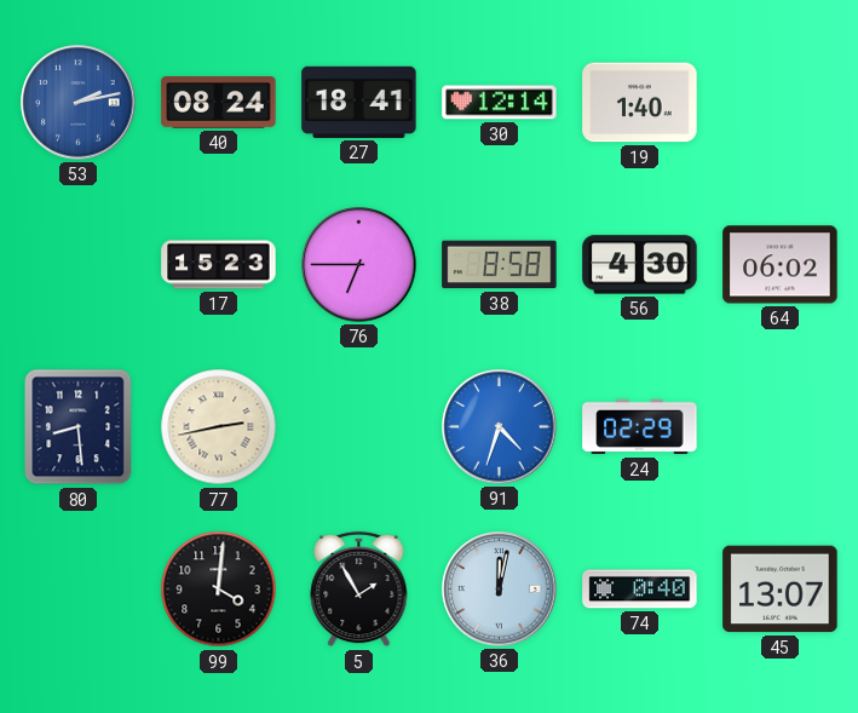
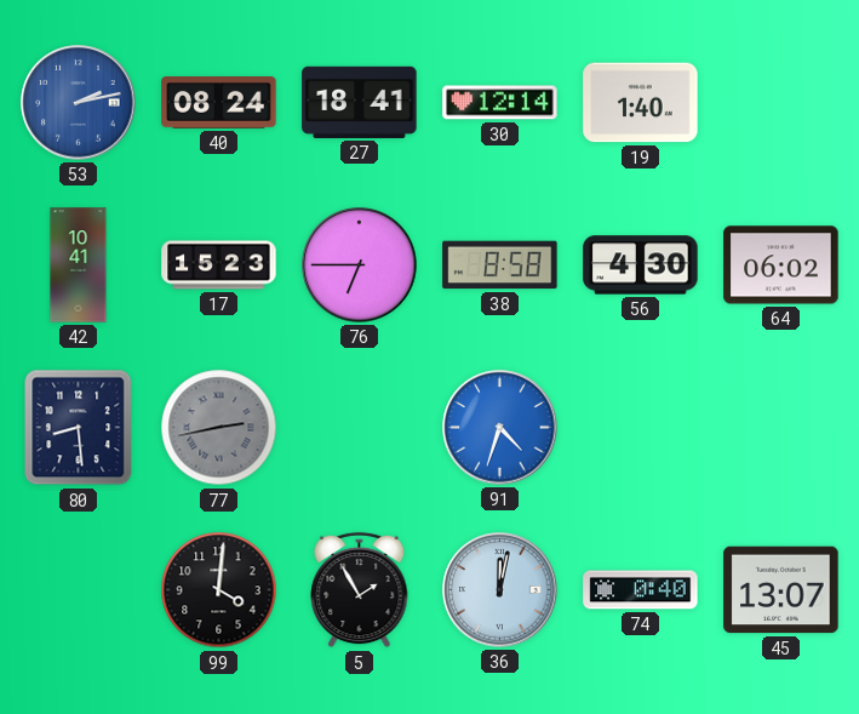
42: none -> 10:41
77 dial: cream -> grey
24: 02:29 -> none
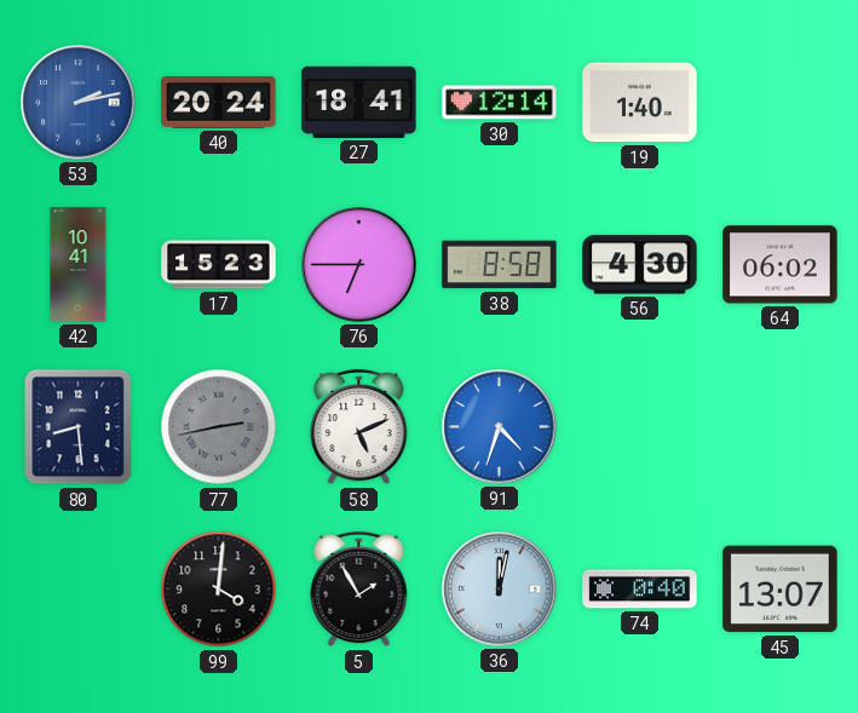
40: 08:24 -> 20:24
58: none -> 5:11
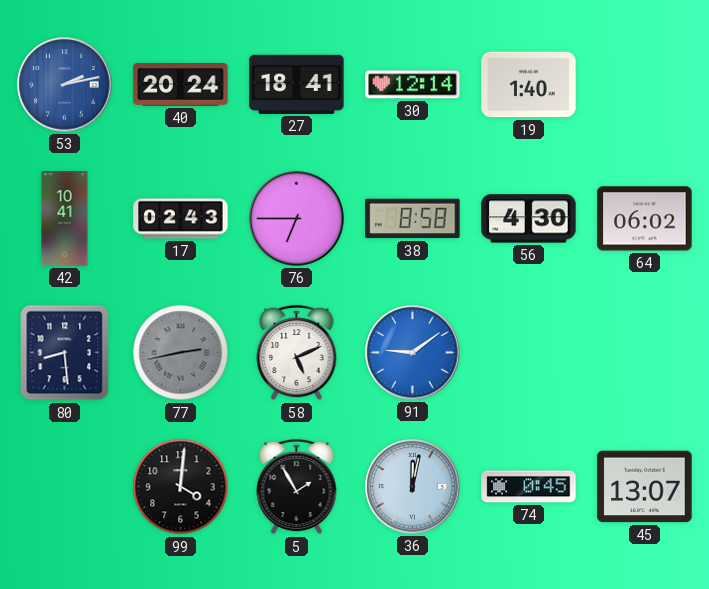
17: 15:23 -> 02:43
91: 4:33 -> 9:09
74: 0:40 -> 0:45
